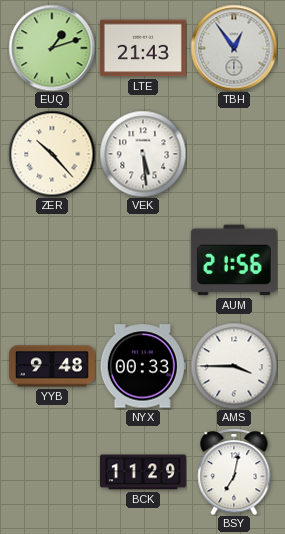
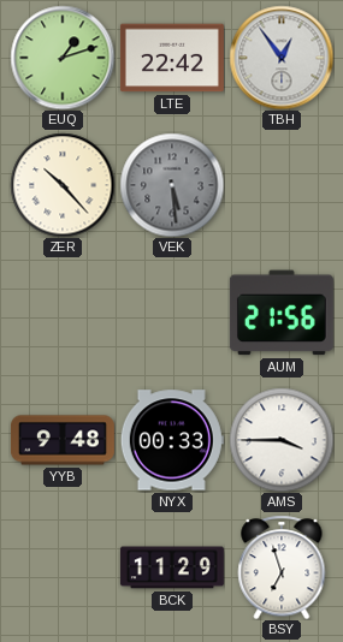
LTE: 21:43 -> 22:42
VEK dial: white -> grey
BSY: 7:02 -> 6:57
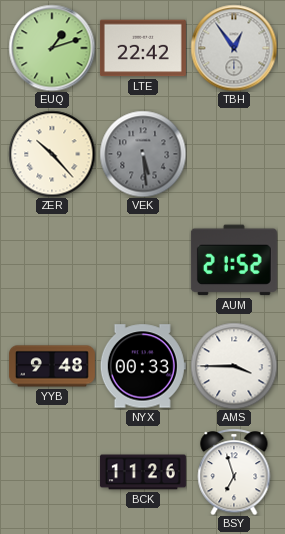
AUM: 21:56 -> 21:52
BCK: 11:29 -> 11:26
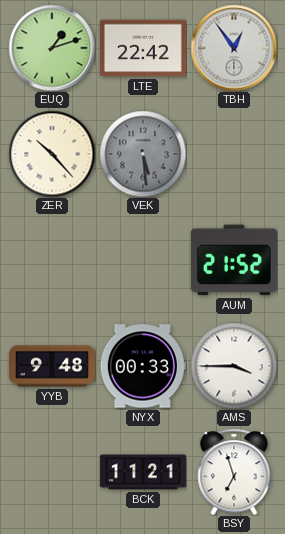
BCK: 11:26 -> 11:21
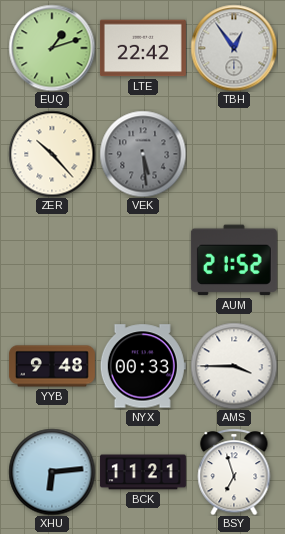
XHU: none -> 6:14
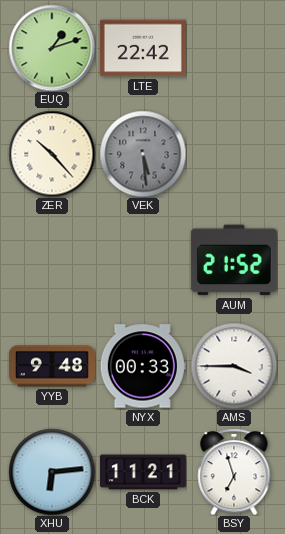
TBH: 12:54 -> none
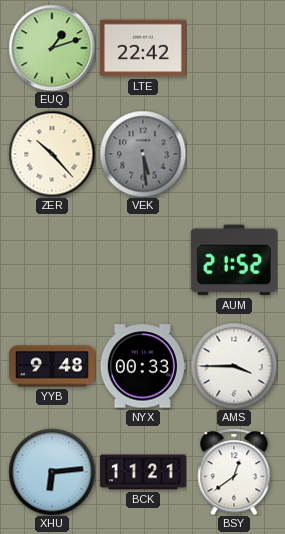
BSY: 6:57 -> 12:39
